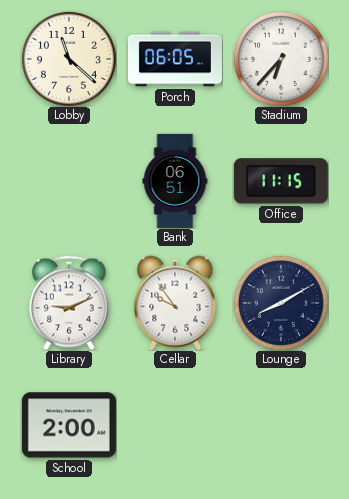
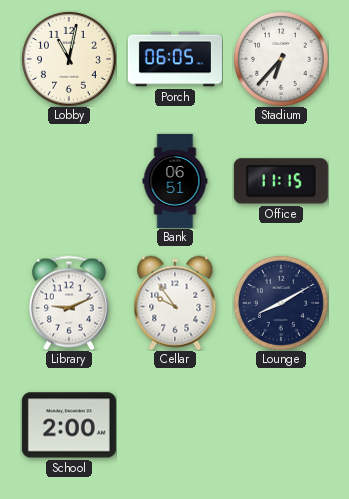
Lobby: 11:22 -> 11:02
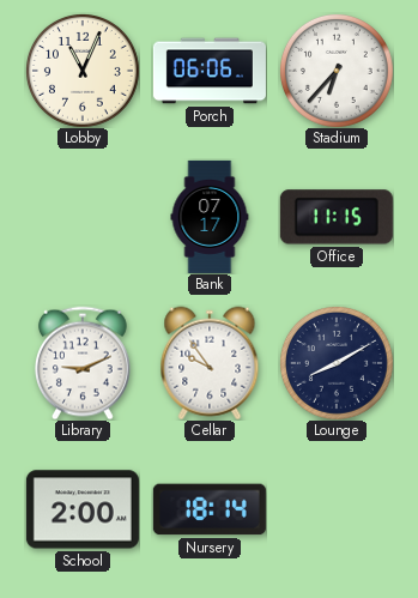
Lobby: 11:02 -> 11:04
Porch: 06:05 -> 06:06
Bank: 06:51 -> 07:17
Nursery: none -> 18:14
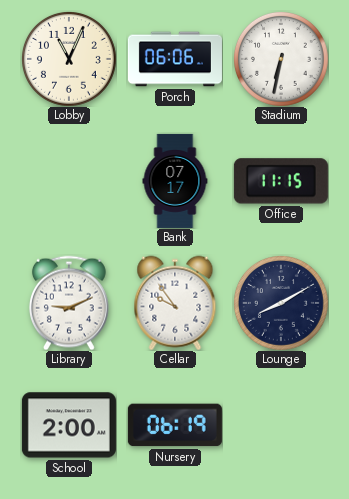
Stadium: 6:37 -> 6:32
Nursery: 18:14 -> 06:19
